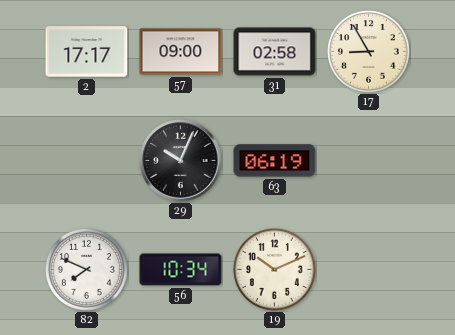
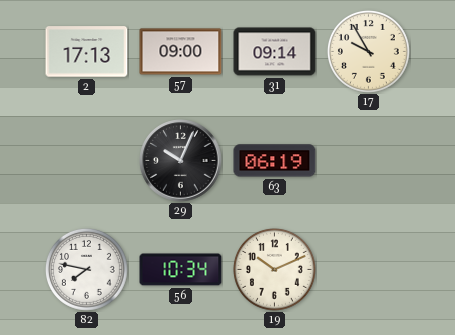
2: 17:17 -> 17:13
31: 02:58 -> 09:14
17: 8:55 -> 9:55
82: 7:49 -> 7:47
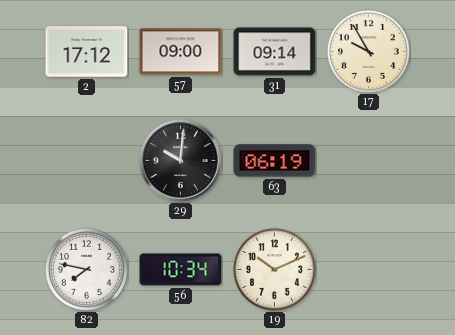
2: 17:13 -> 17:12
29: 10:04 -> 10:01
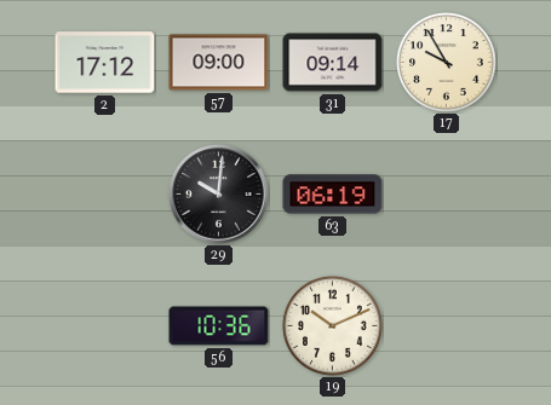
82: 7:47 -> none
56: 10:34 -> 10:36
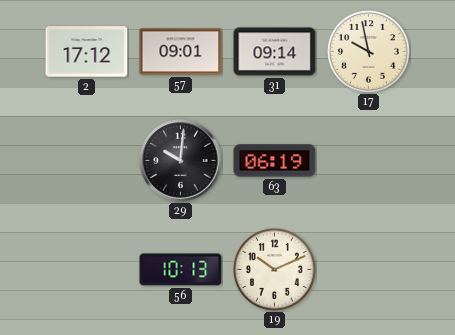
57: 09:00 -> 09:01
17: 9:55 -> 9:58
56: 10:36 -> 10:13
